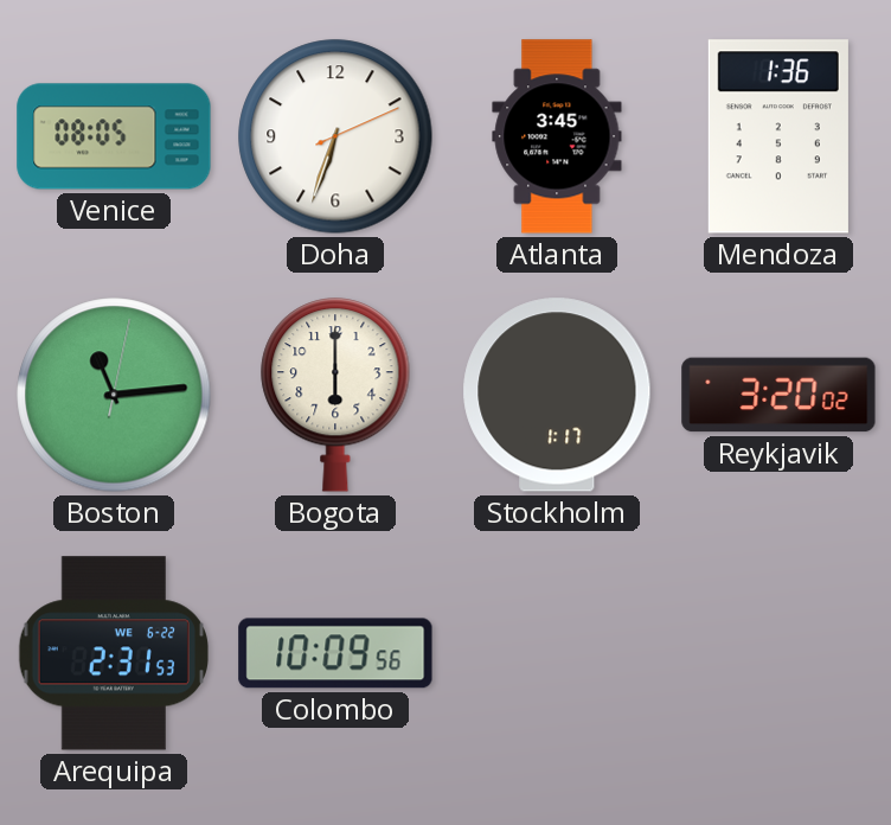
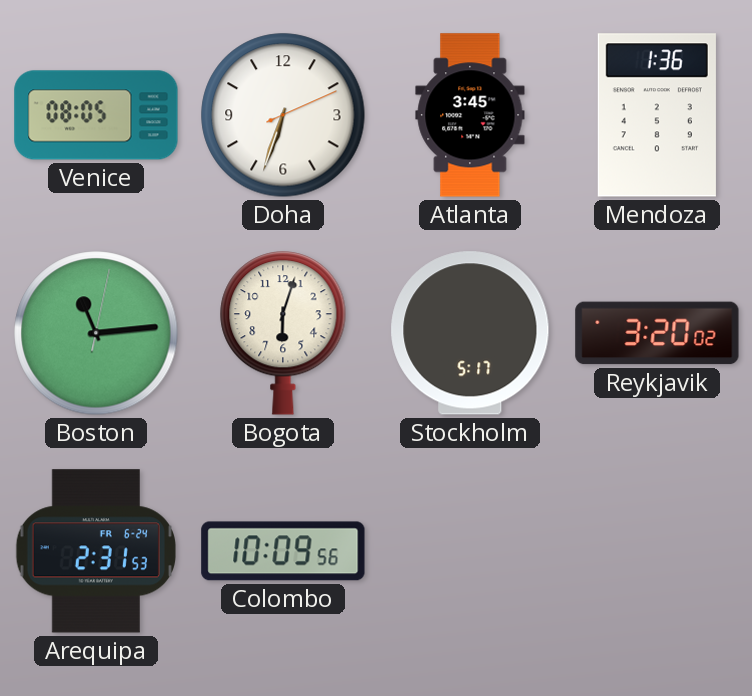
Bogota: 6:00 -> 6:03
Stockholm: 1:17 -> 5:17
Arequipa date: WE 6-22 -> FR 6-24
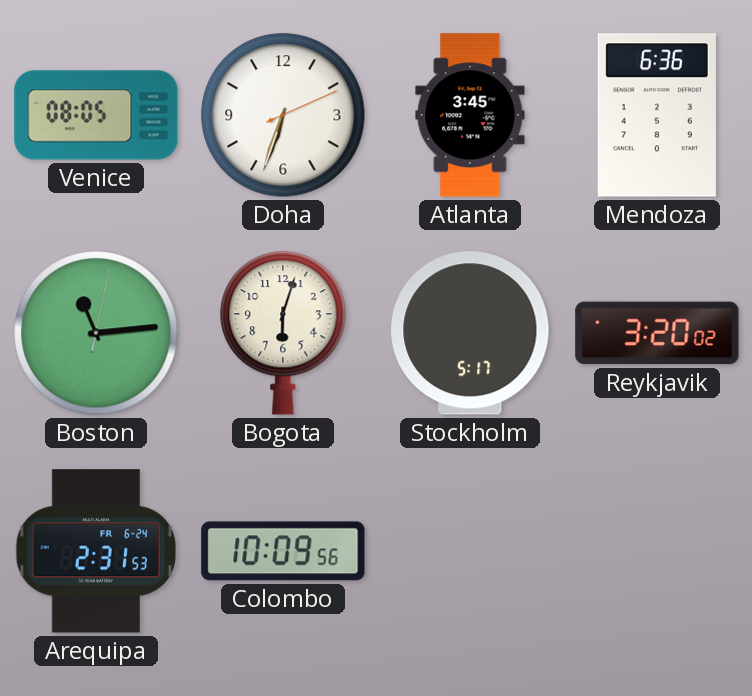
Mendoza: 1:36 -> 6:36
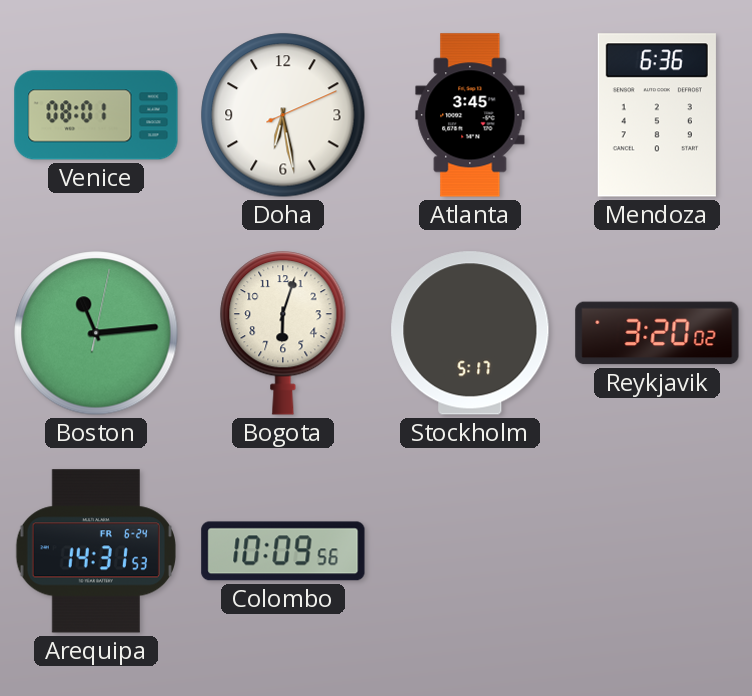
Venice: 08:05 -> 08:01
Doha: 6:33 -> 6:28
Arequipa: 2:31 -> 14:31
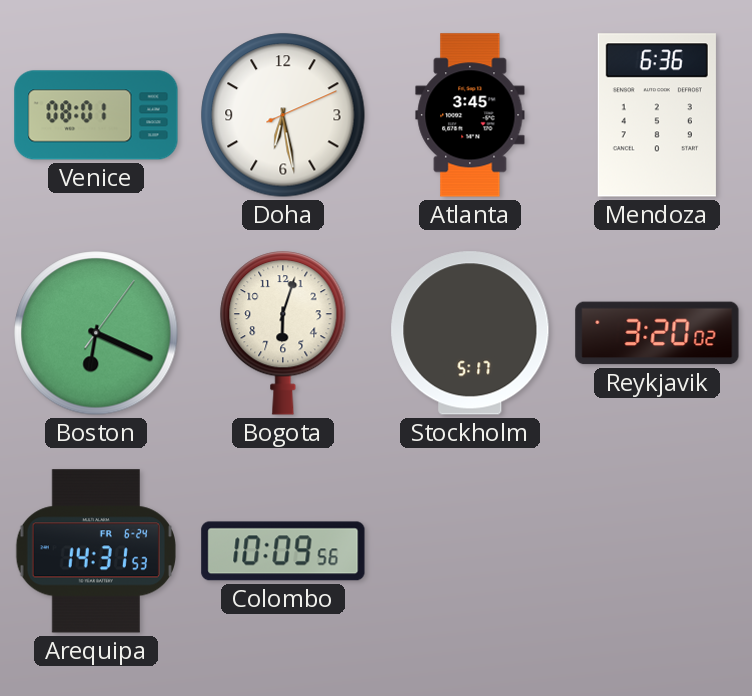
Boston: 11:14 -> 6:19
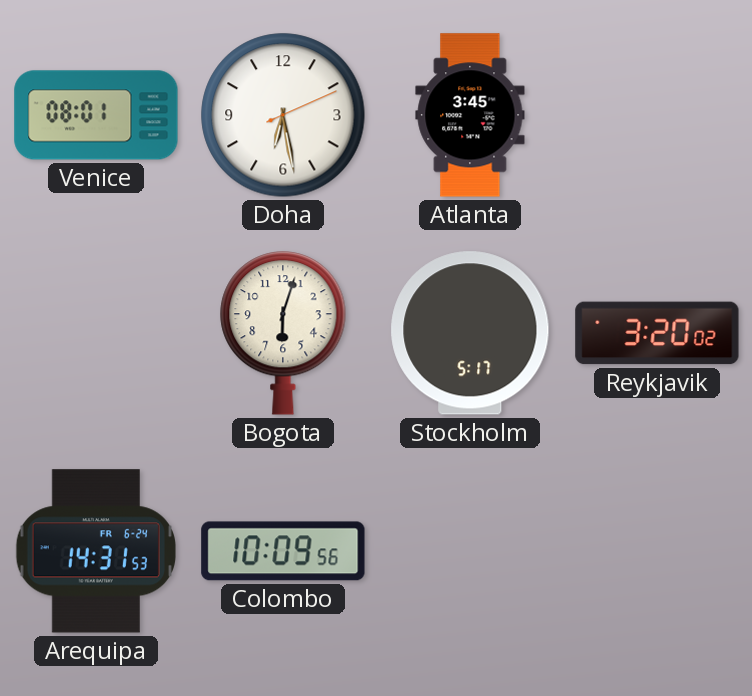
Mendoza: 6:36 -> none
Boston: 6:19 -> none
